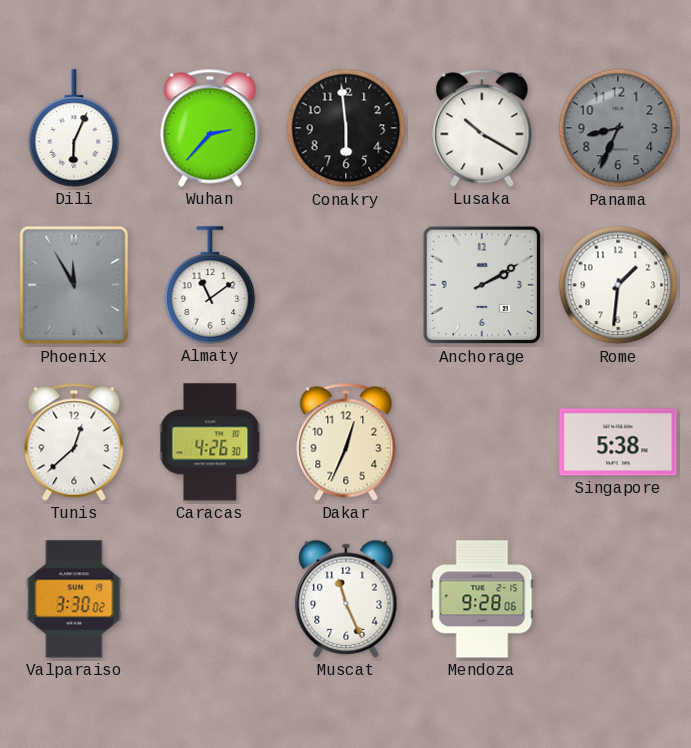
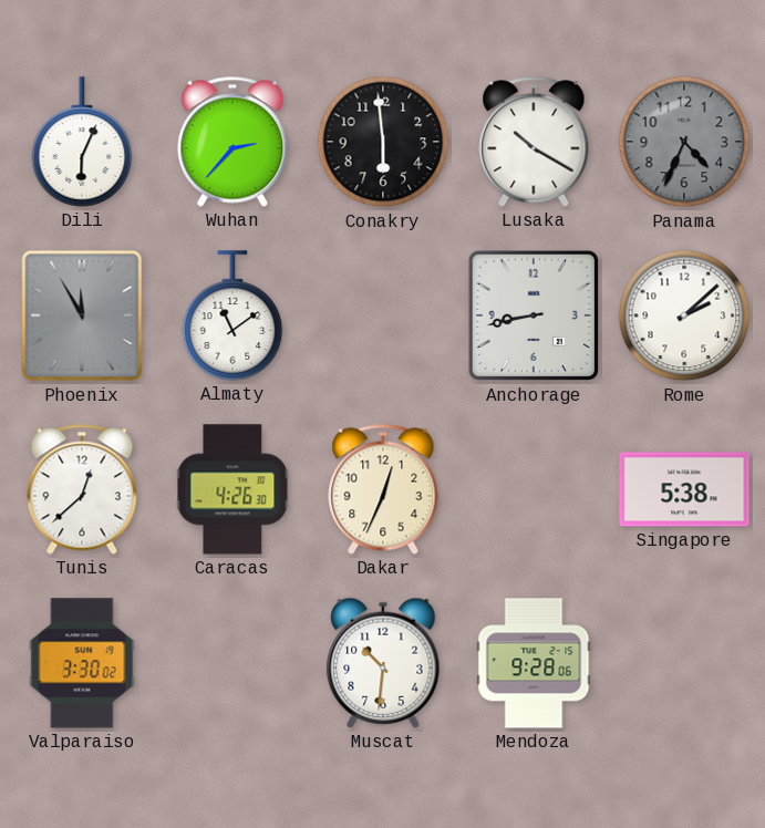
Panama: 8:34 -> 4:34
Anchorage: 2:10 -> 8:43
Rome: 1:31 -> 2:08
Muscat: 11:26 -> 10:31
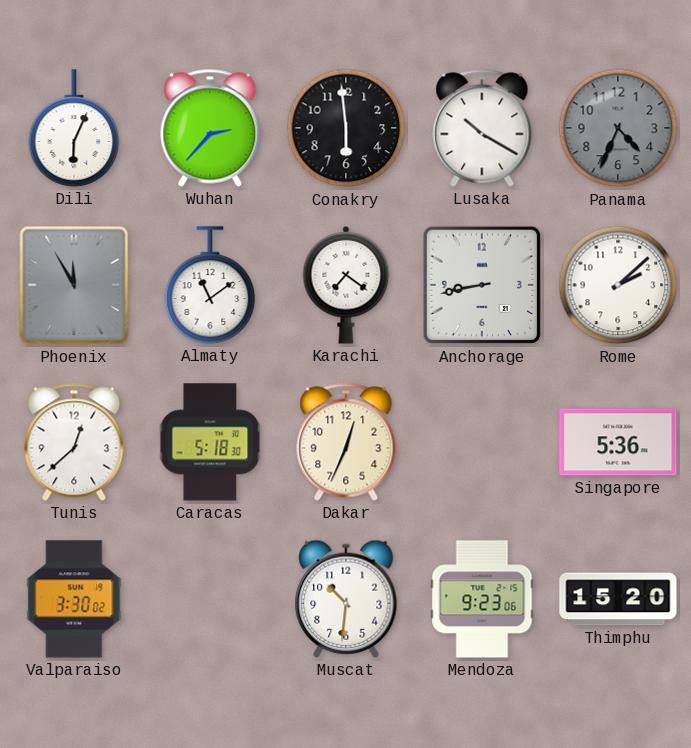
Karachi: none -> 7:21
Caracas: 4:26 -> 5:18
Singapore: 5:38 -> 5:36
Mendoza: 9:28 -> 9:23
Thimphu: none -> 15:20
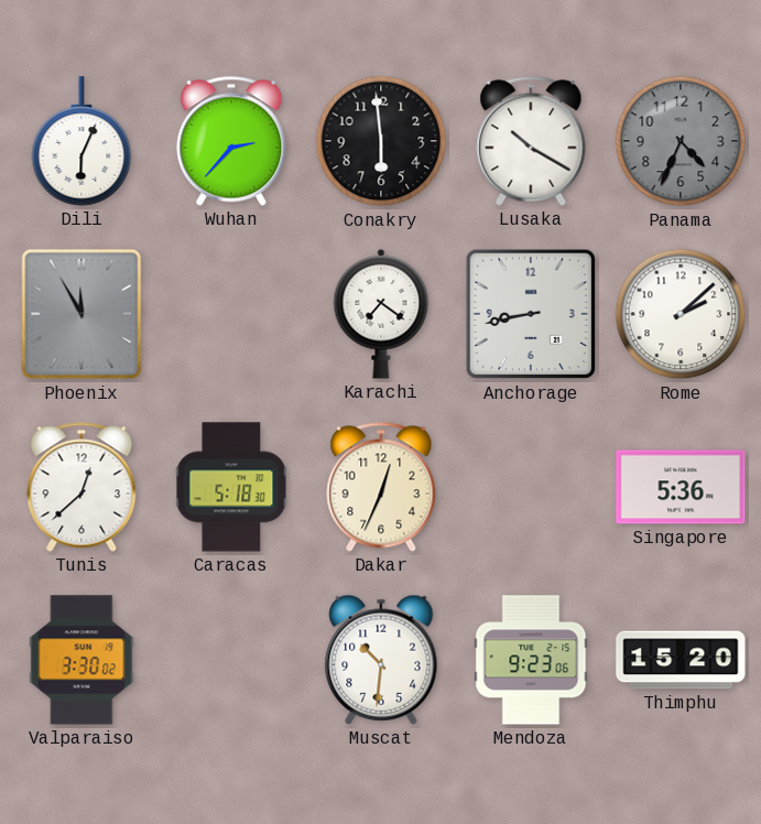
Almaty: 11:09 -> none
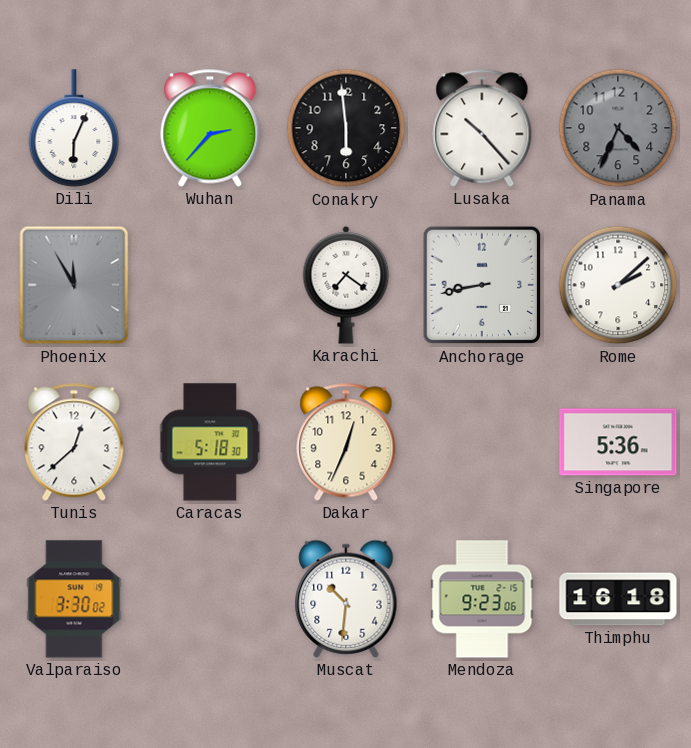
Lusaka: 10:20 -> 10:23
Thimphu: 15:20 -> 16:18
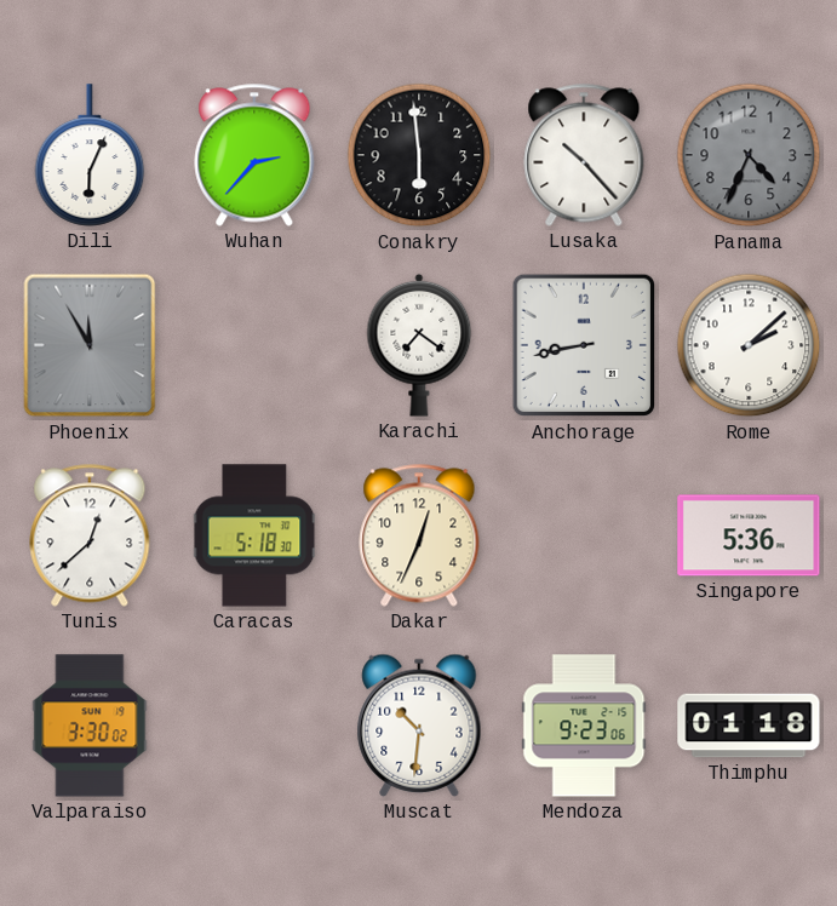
Thimphu: 16:18 -> 01:18
